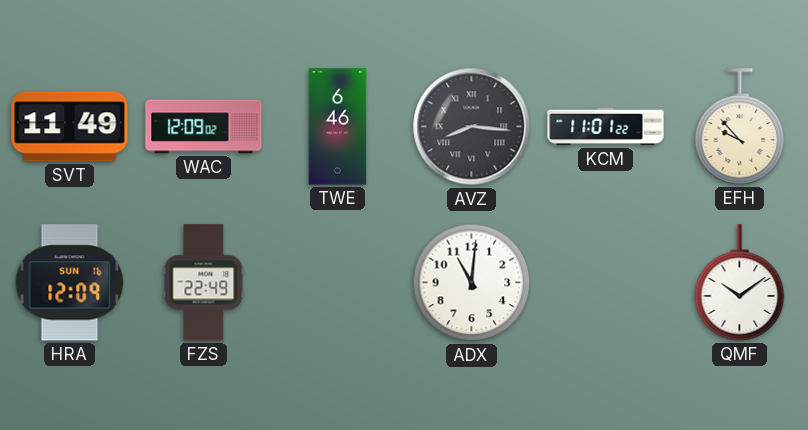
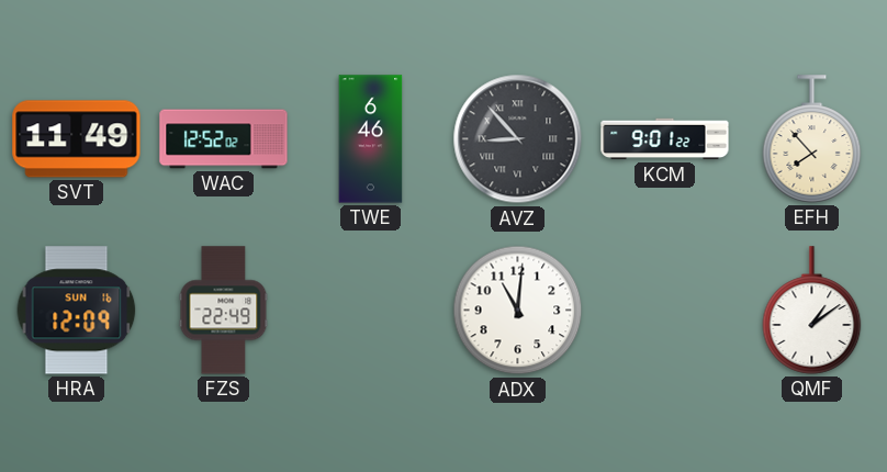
WAC: 12:09 -> 12:52
AVZ: 8:16 -> 8:53
KCM: 11:01 -> 9:01
EFH: 9:53 -> 7:53
QMF: 10:09 -> 1:09
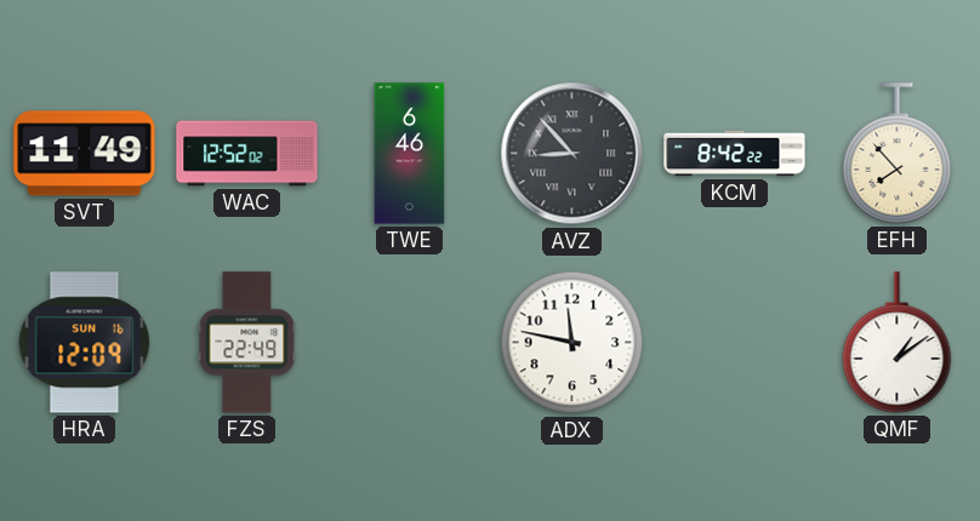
KCM: 9:01 -> 8:42
ADX: 11:01 -> 11:47
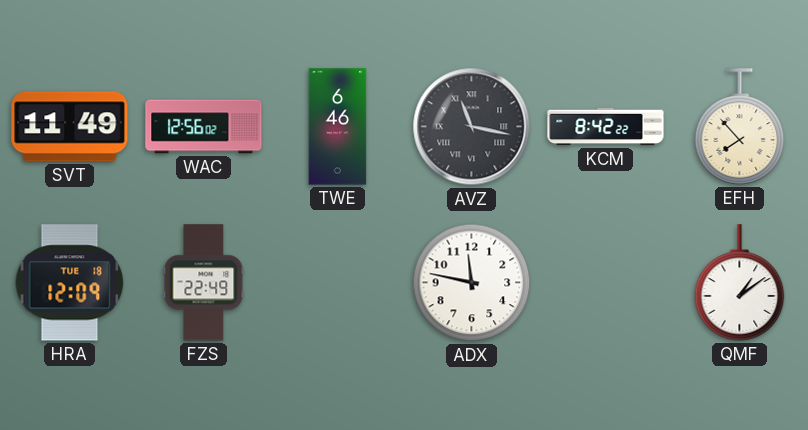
WAC: 12:52 -> 12:56
AVZ: 8:53 -> 11:17
HRA date: SUN 16 -> TUE 18
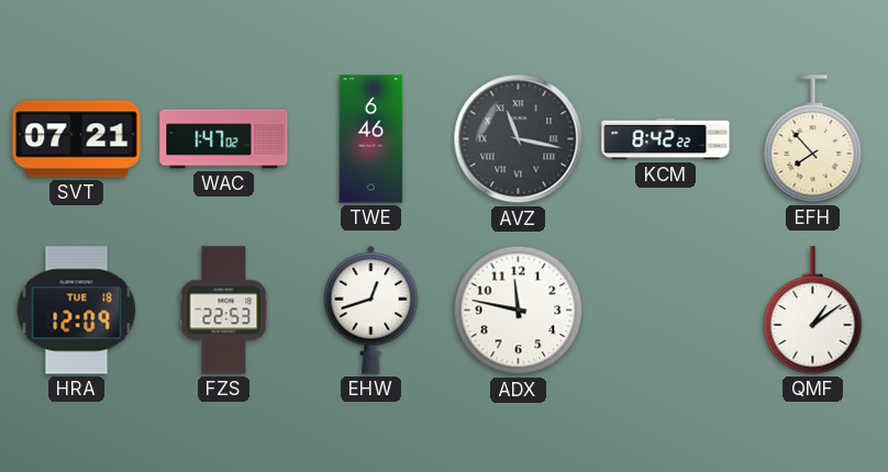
SVT: 11:49 -> 07:21
WAC: 12:56 -> 1:47
FZS: 22:49 -> 22:53
EHW: none -> 12:42
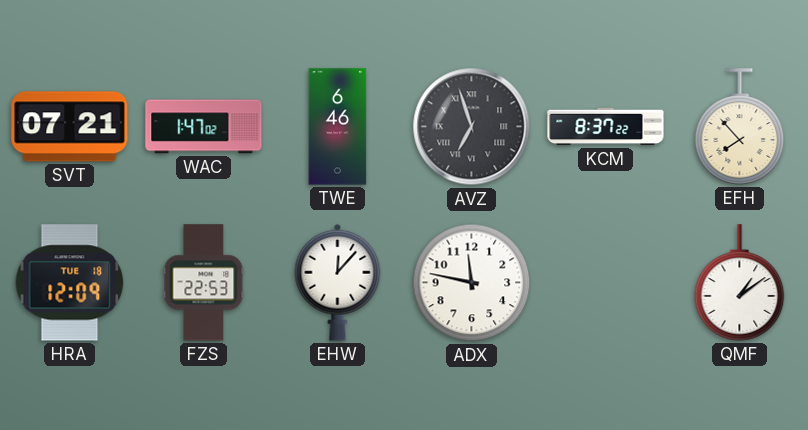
AVZ: 11:17 -> 6:57
KCM: 8:42 -> 8:37
EHW: 12:42 -> 12:07
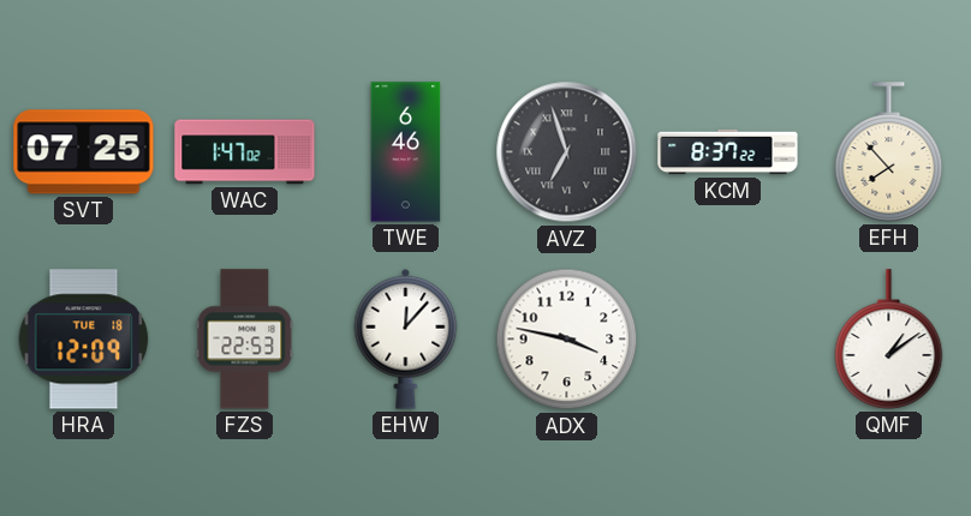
SVT: 07:21 -> 07:25
ADX: 11:47 -> 3:47
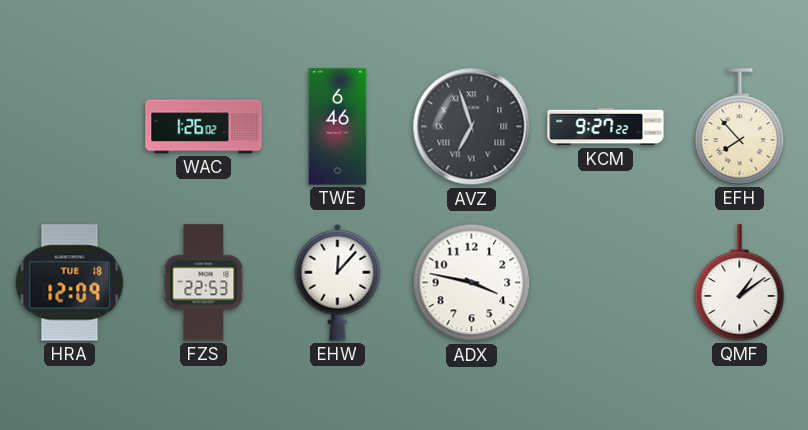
SVT: 07:25 -> none
WAC: 1:47 -> 1:26
KCM: 8:37 -> 9:27
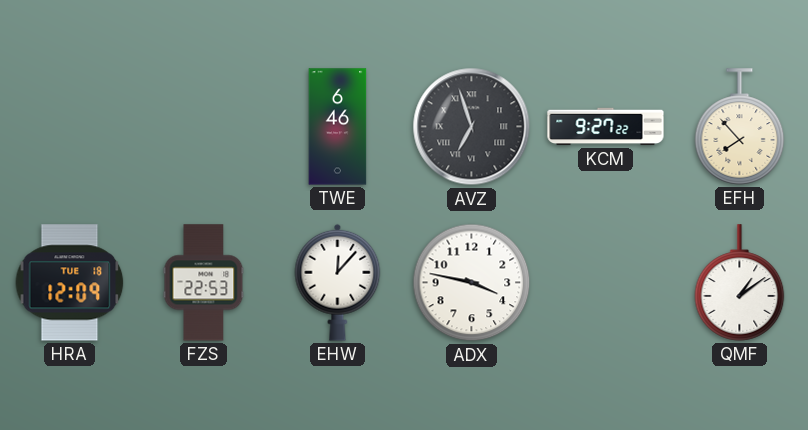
WAC: 1:26 -> none
